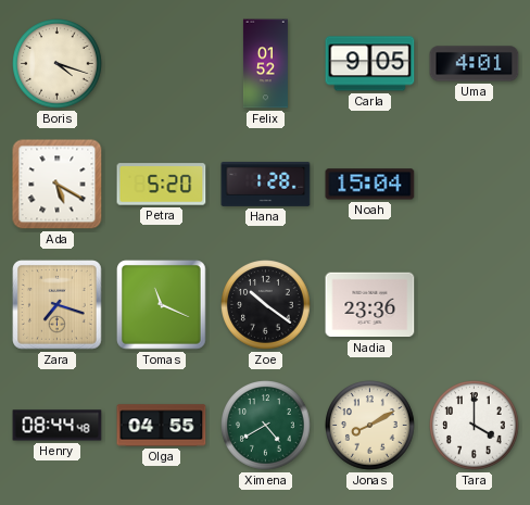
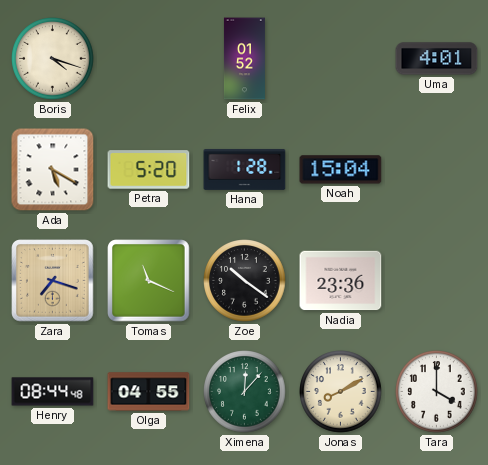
Carla: 9:05 -> none
Ximena: 4:40 -> 12:07
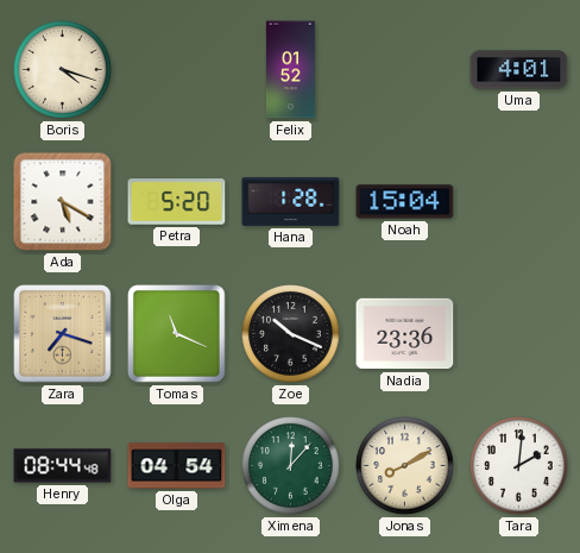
Zoe: 10:21 -> 10:19
Olga: 04:55 -> 04:54
Tara: 4:00 -> 2:01
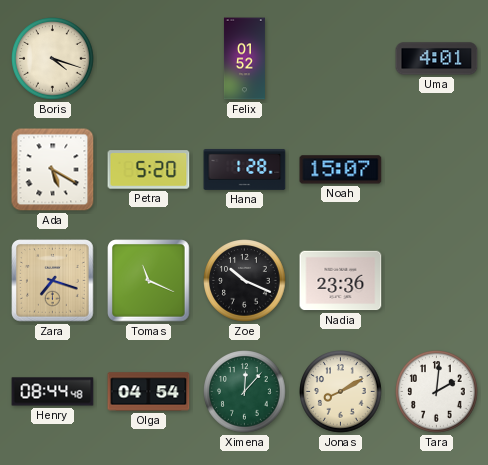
Noah: 15:04 -> 15:07
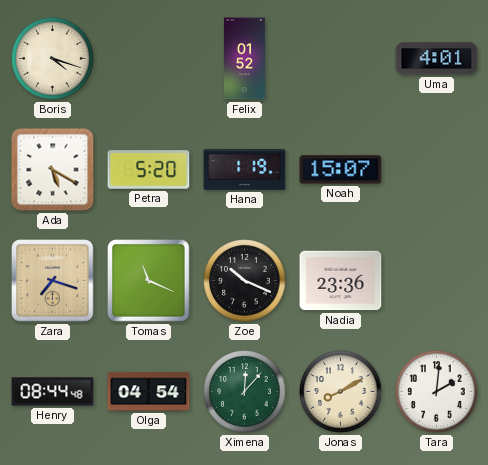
Hana: 1:28 -> 1:19
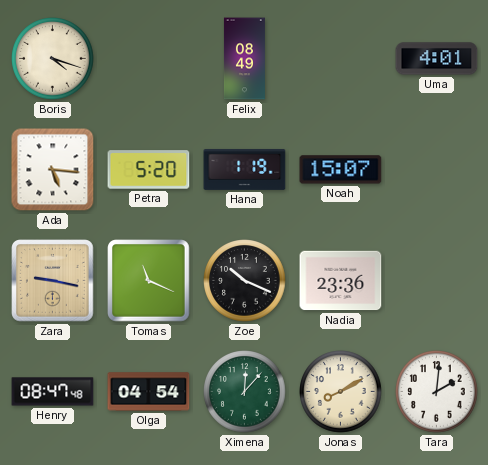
Felix: 01:52 -> 08:49
Ada: 5:20 -> 5:16
Zara: 7:18 -> 9:17
Henry: 08:44 -> 08:47
